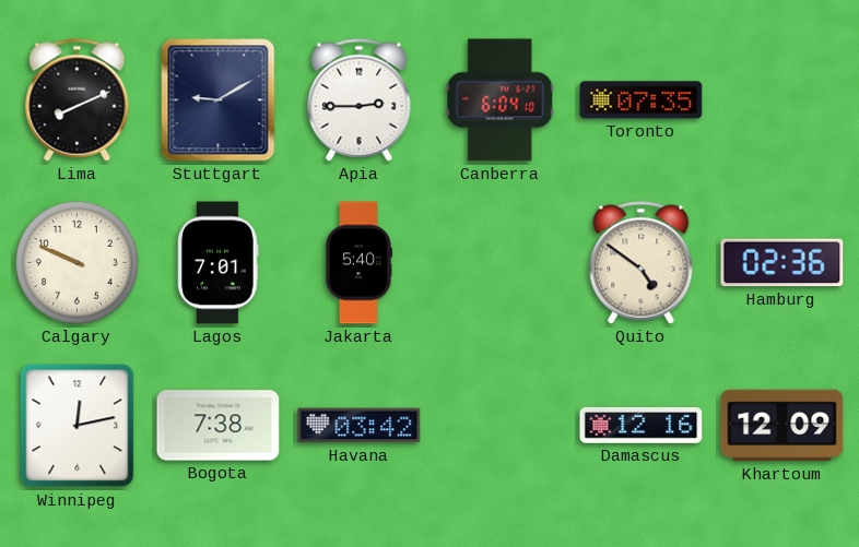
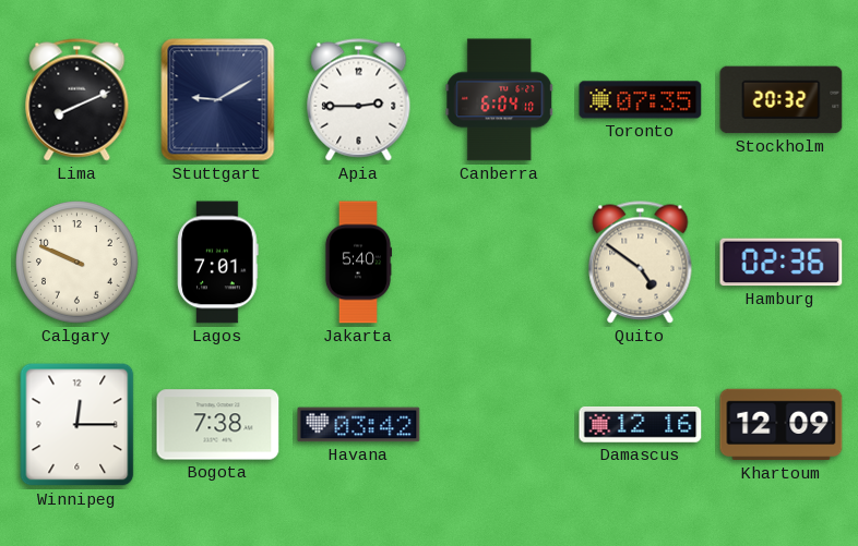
Stockholm: none -> 20:32
Winnipeg: 12:13 -> 12:15
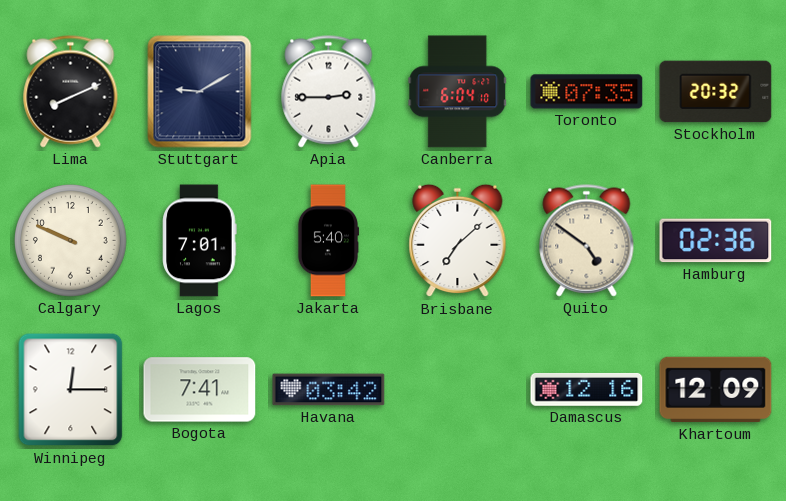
Brisbane: none -> 7:08
Bogota: 7:38 -> 7:41
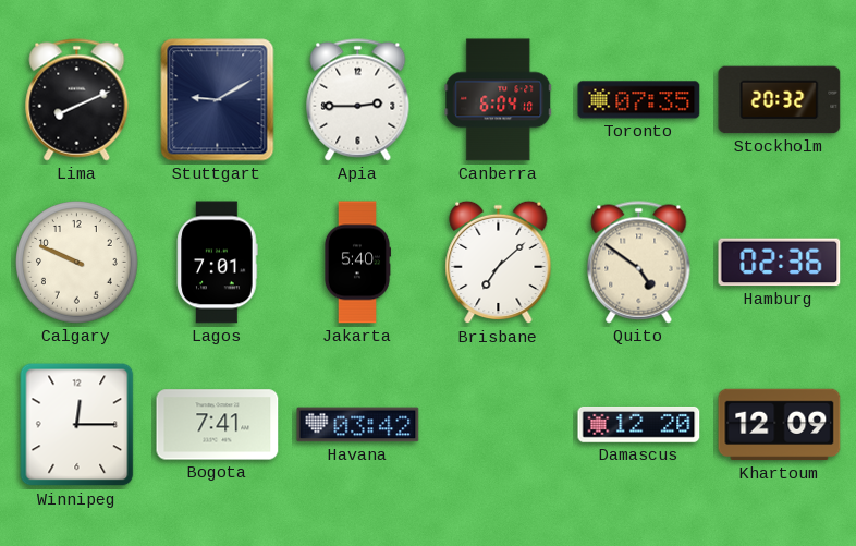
Damascus: 12:16 -> 12:20
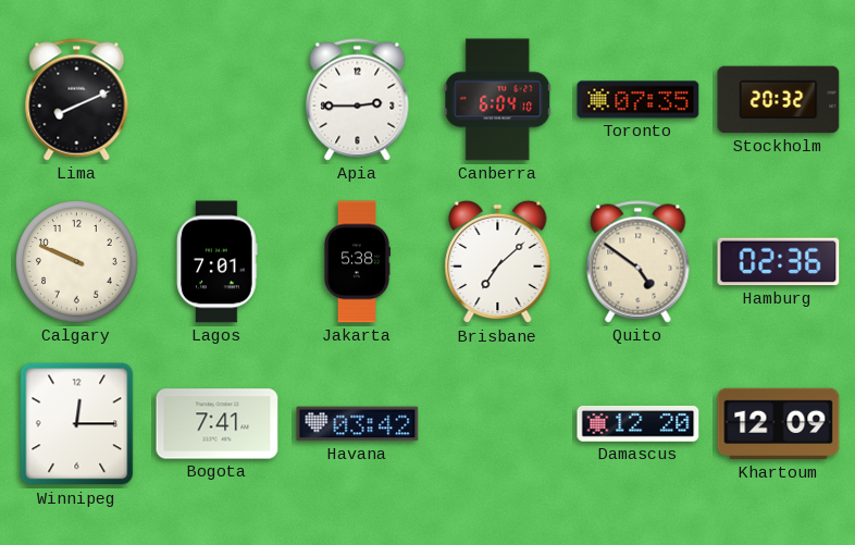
Stuttgart: 9:10 -> none
Jakarta: 5:40 -> 5:38
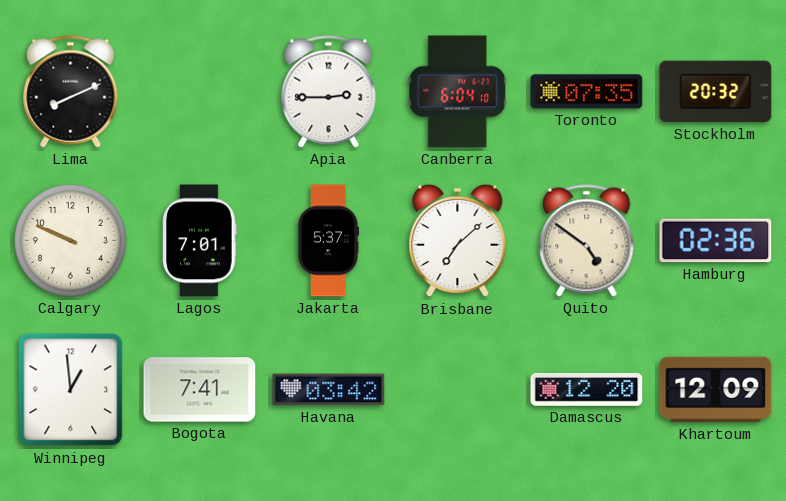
Jakarta: 5:38 -> 5:37
Winnipeg: 12:15 -> 12:59
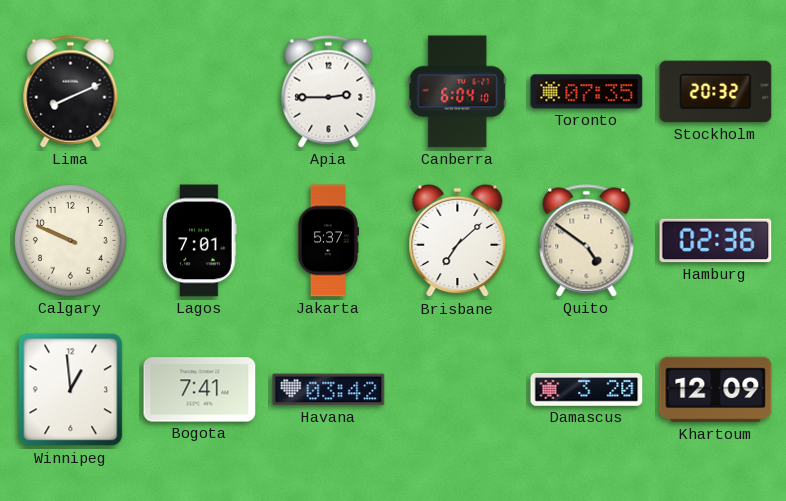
Damascus: 12:20 -> 3:20
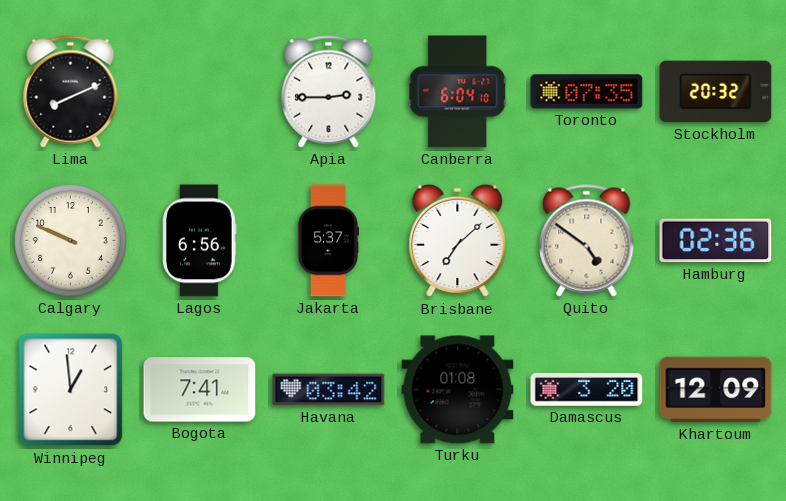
Lagos: 7:01 -> 6:56
Turku: none -> 01:08
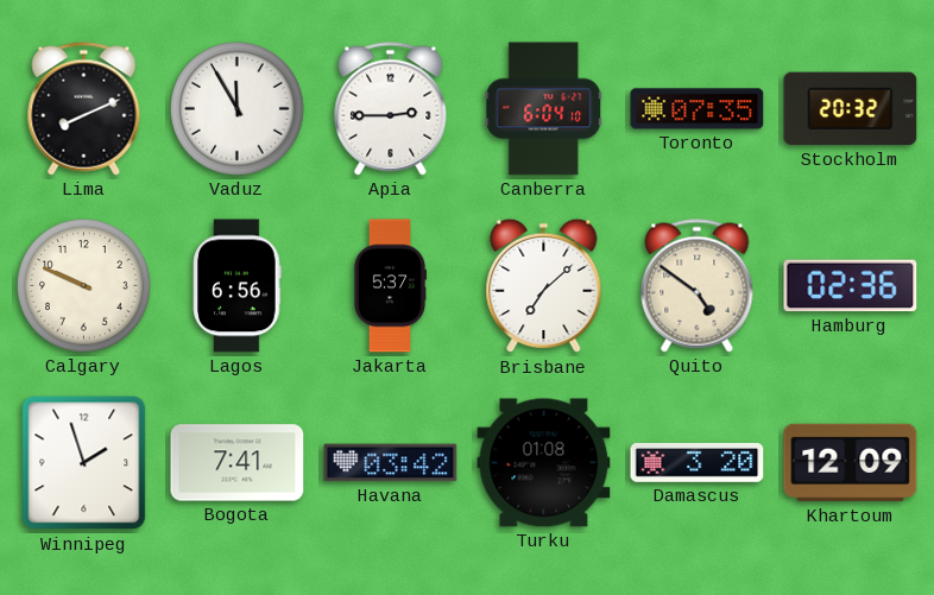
Vaduz: none -> 11:55
Winnipeg: 12:59 -> 1:57
